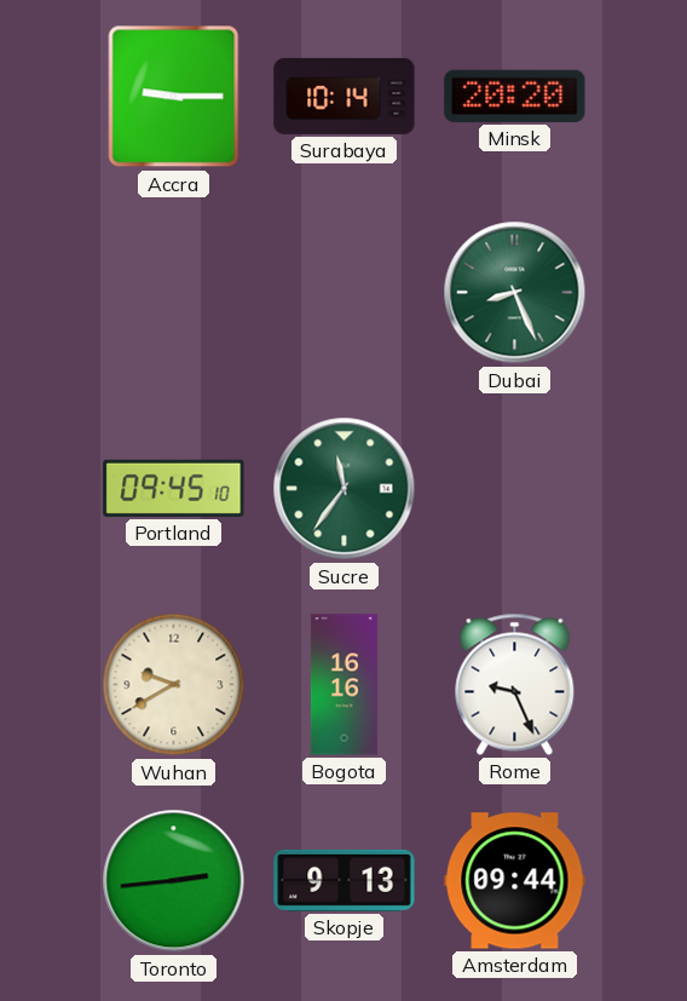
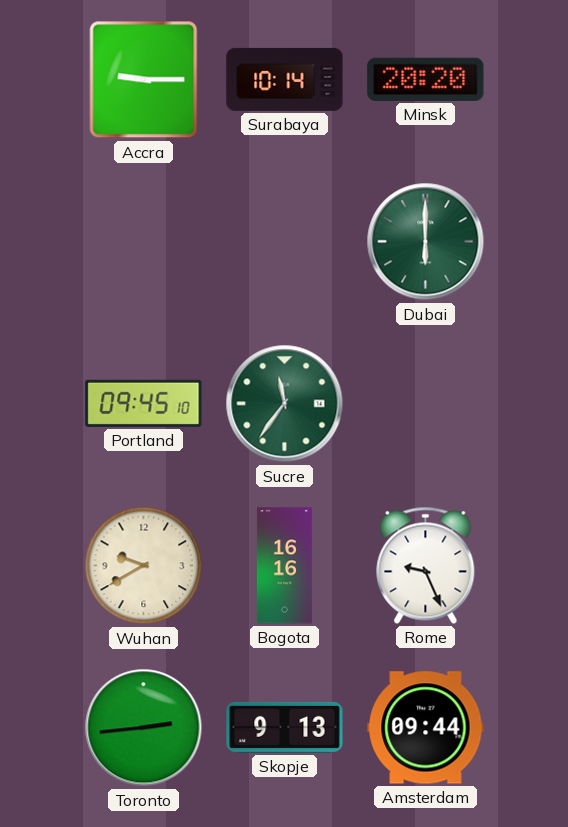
Dubai: 8:26 -> 6:00
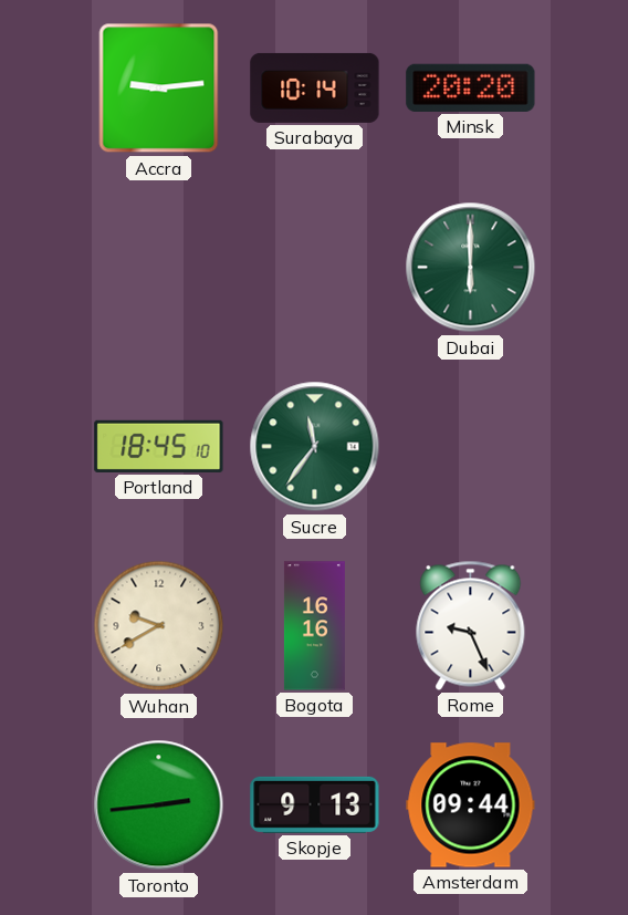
Accra: 9:15 -> 9:14
Portland: 09:45 -> 18:45
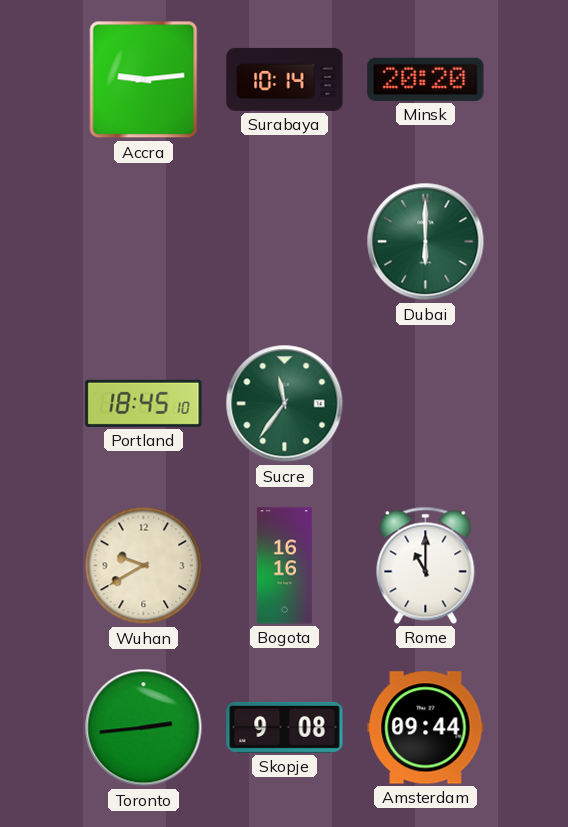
Rome: 9:26 -> 11:00
Skopje: 9:13 -> 9:08
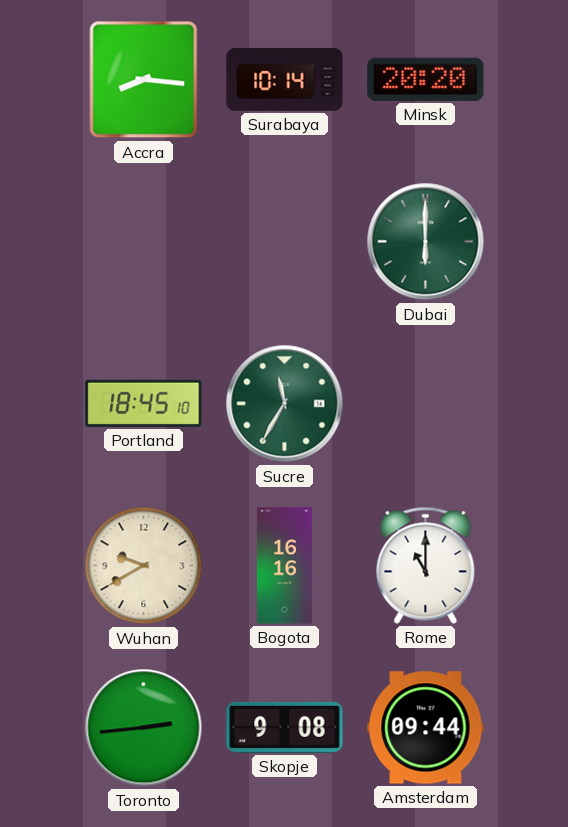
Accra: 9:14 -> 8:16
Sucre: 11:36 -> 11:35
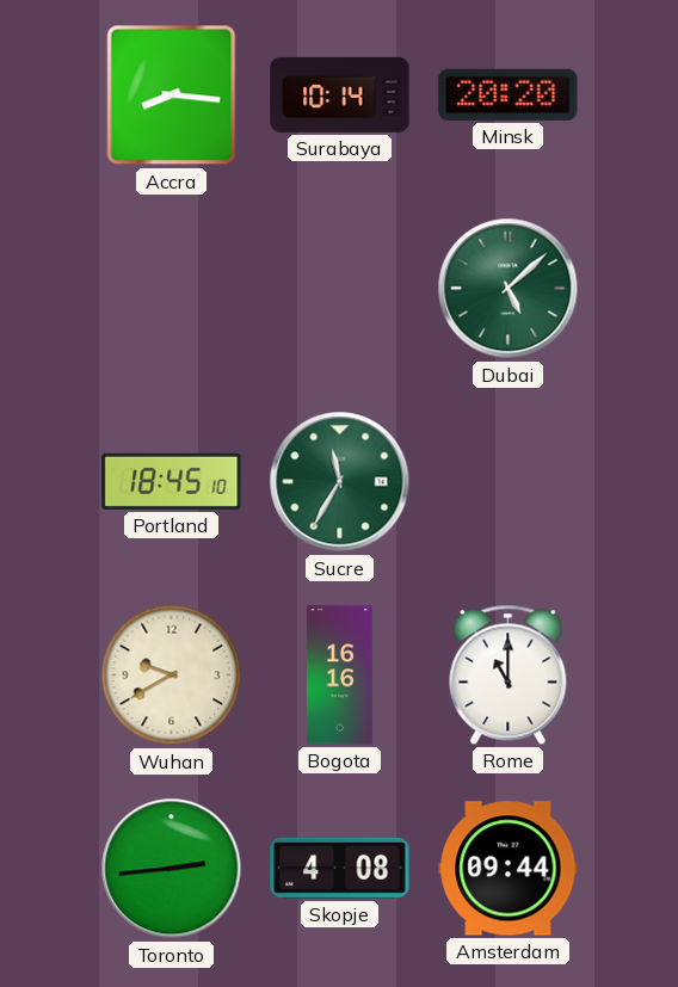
Dubai: 6:00 -> 5:08
Skopje: 9:08 -> 4:08
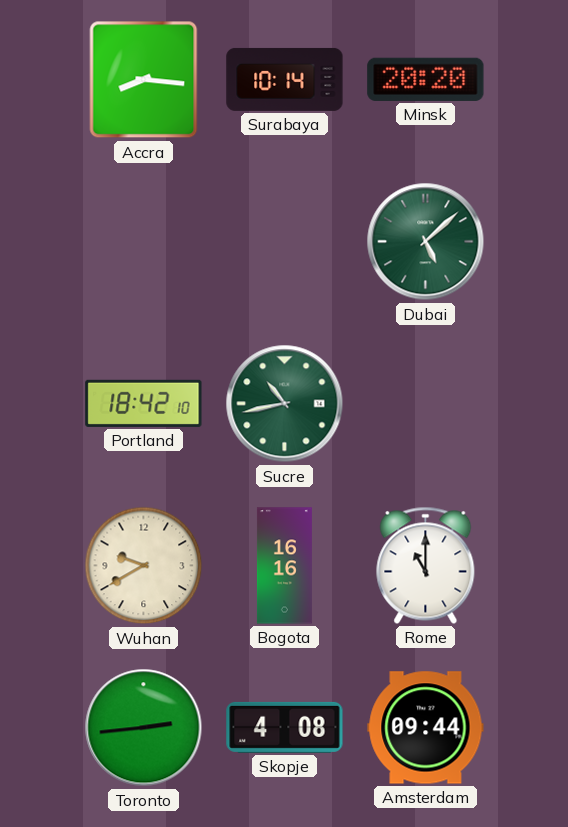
Portland: 18:45 -> 18:42
Sucre: 11:35 -> 10:43
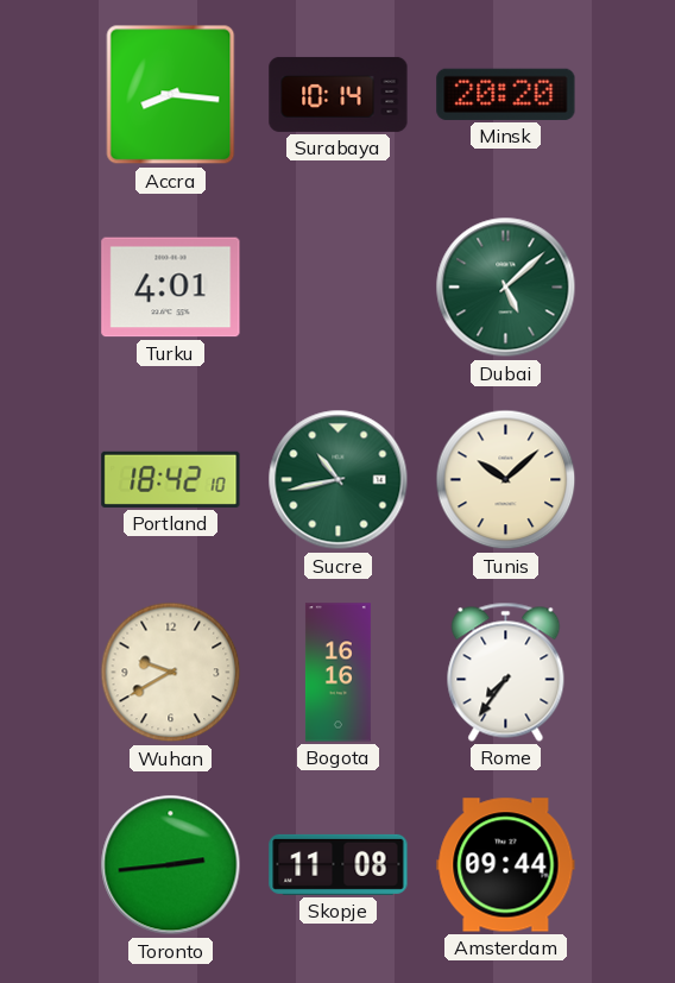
Turku: none -> 4:01
Tunis: none -> 10:08
Rome: 11:00 -> 7:36
Skopje: 4:08 -> 11:08
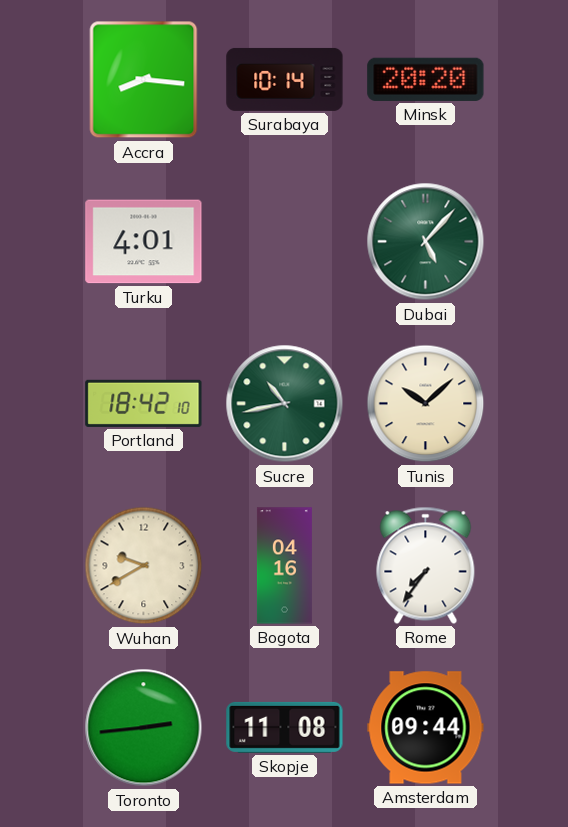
Dubai: 5:08 -> 5:07
Bogota: 16:16 -> 04:16
